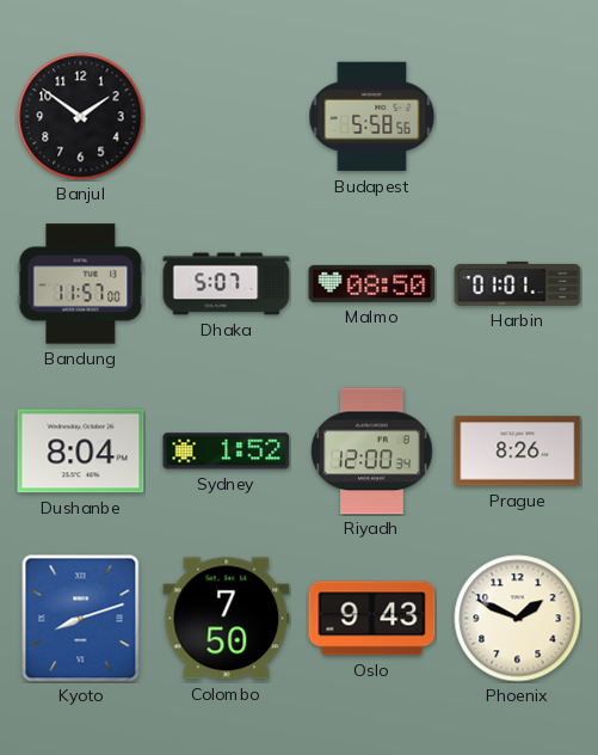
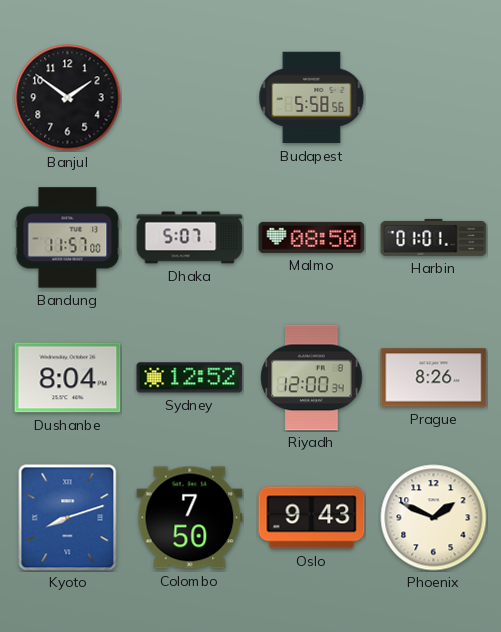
Sydney: 1:52 -> 12:52
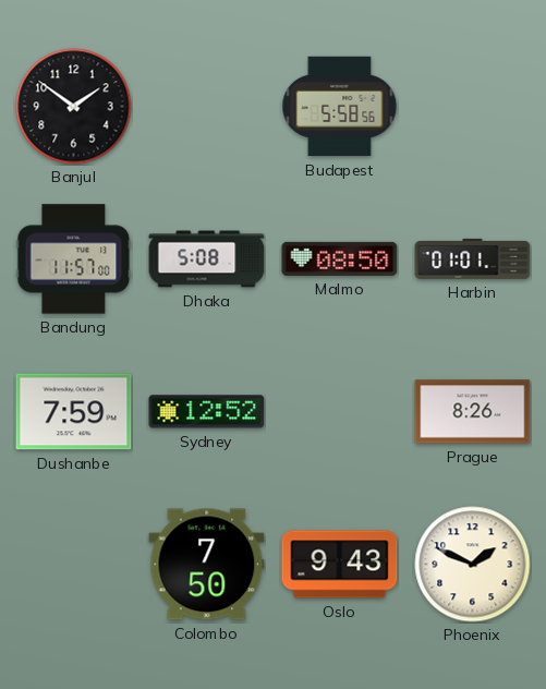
Dhaka: 5:07 -> 5:08
Dushanbe: 8:04 -> 7:59
Riyadh: 12:00 -> none
Kyoto: 8:12 -> none
